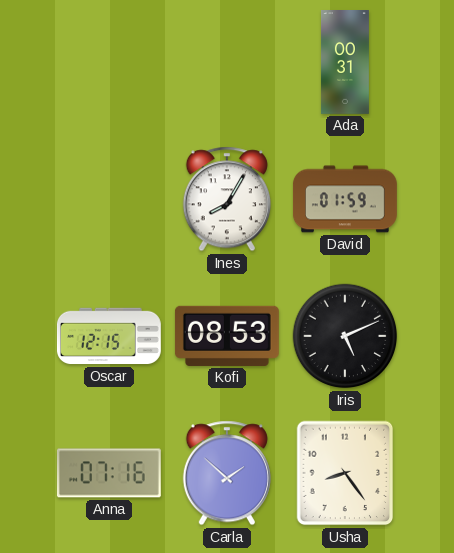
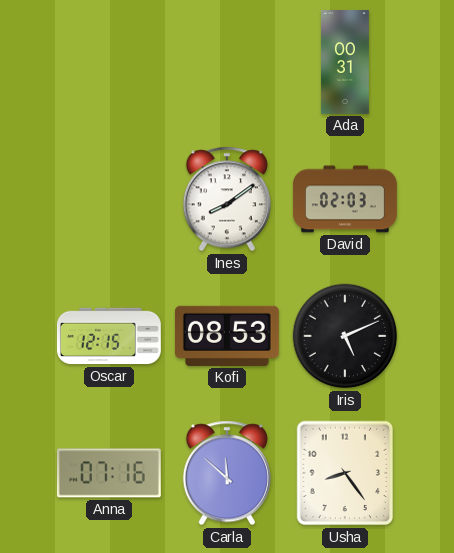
Ines: 8:05 -> 8:09
David: 01:59 -> 02:03
Carla: 1:52 -> 11:52
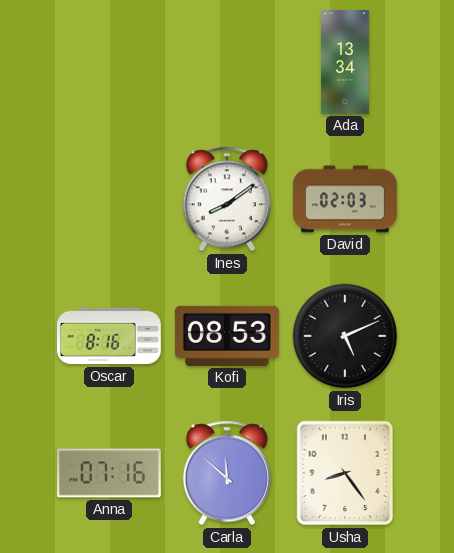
Ada: 00:31 -> 13:34
Oscar: 12:15 -> 8:16
